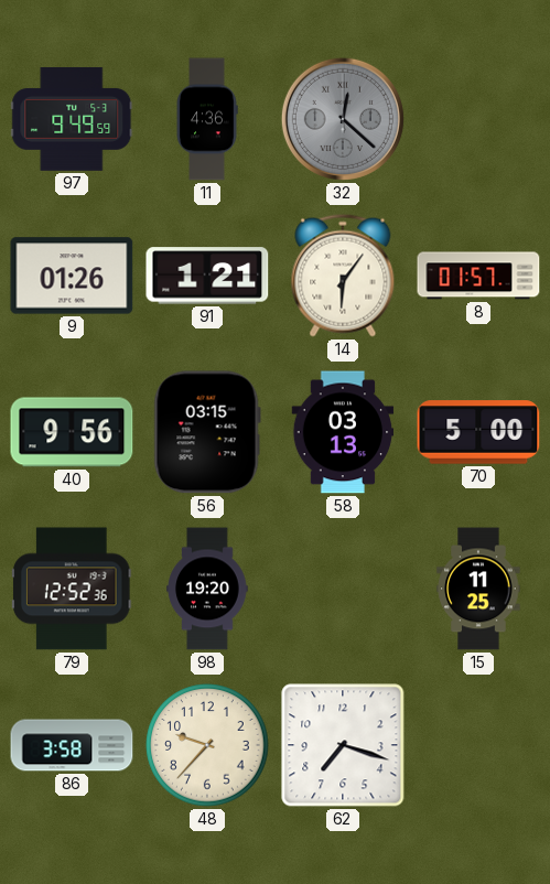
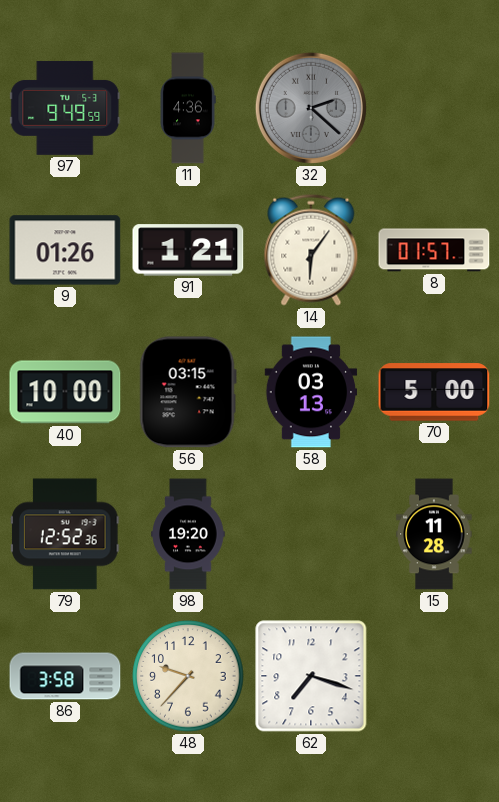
32: 12:22 -> 2:22
40: 9:56 -> 10:00
15: 11:25 -> 11:28
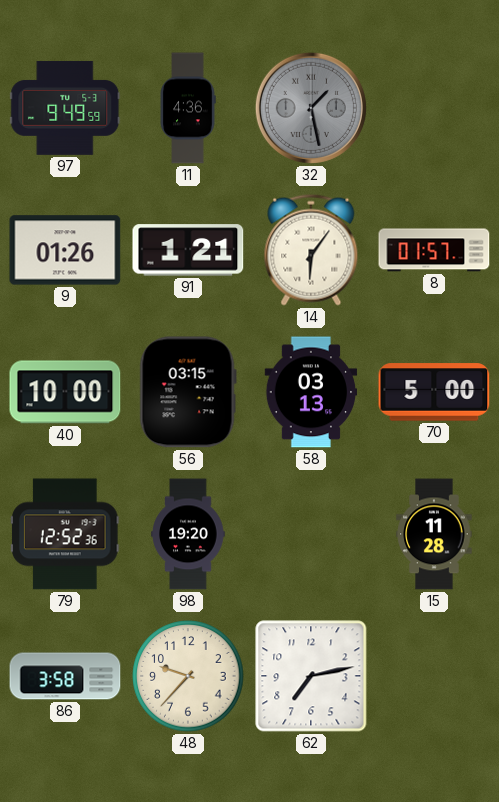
32: 2:22 -> 1:28
62: 7:18 -> 7:13
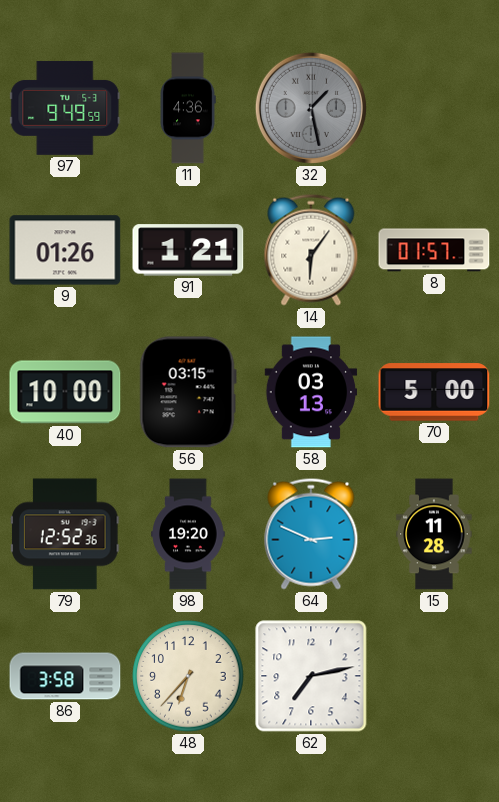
64: none -> 2:49
48: 9:37 -> 6:37
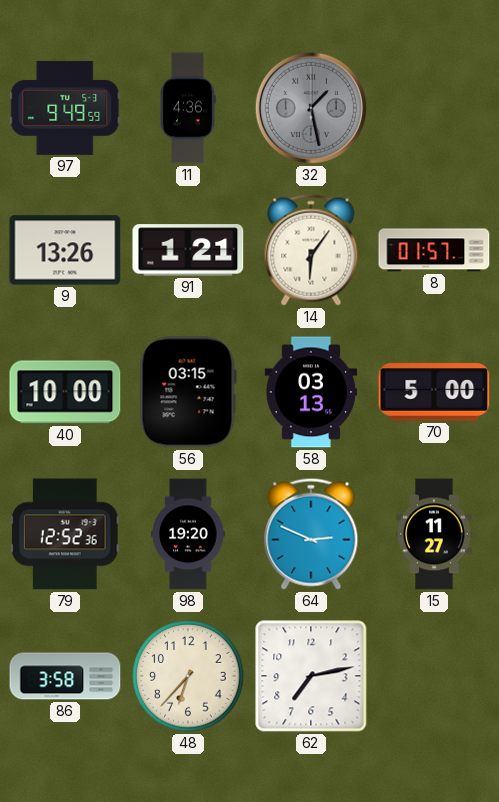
9: 01:26 -> 13:26
15: 11:28 -> 11:27
